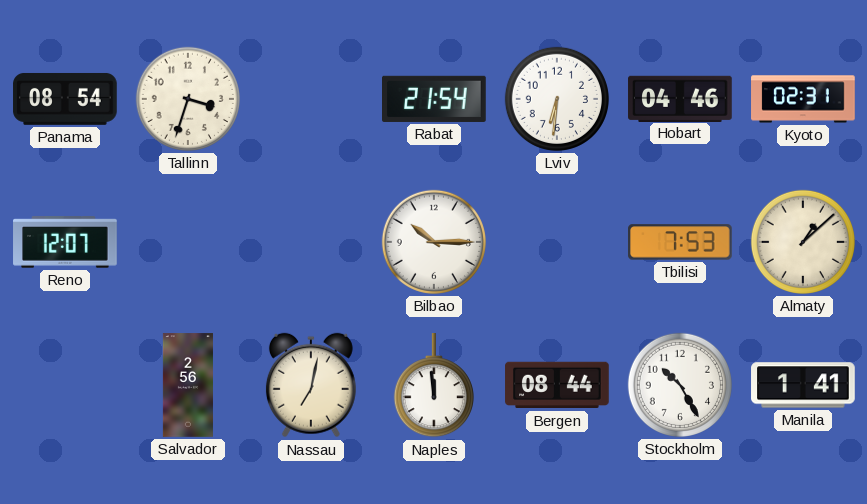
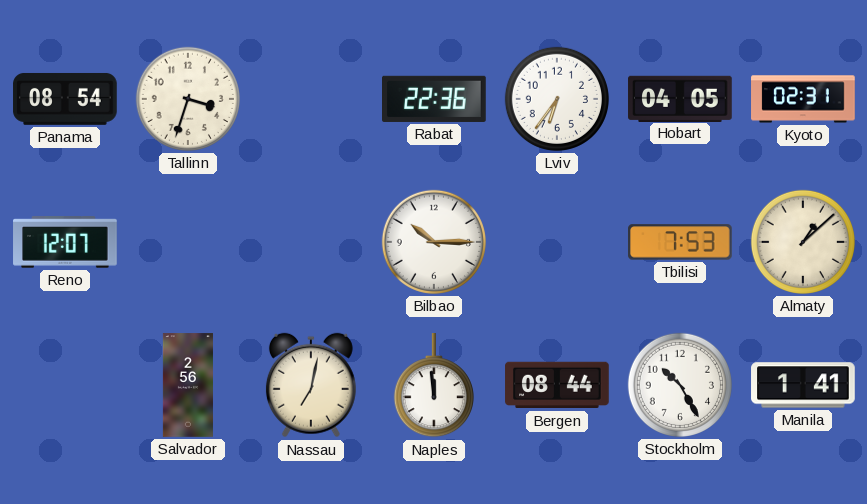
Rabat: 21:54 -> 22:36
Lviv: 6:31 -> 6:36
Hobart: 04:46 -> 04:05
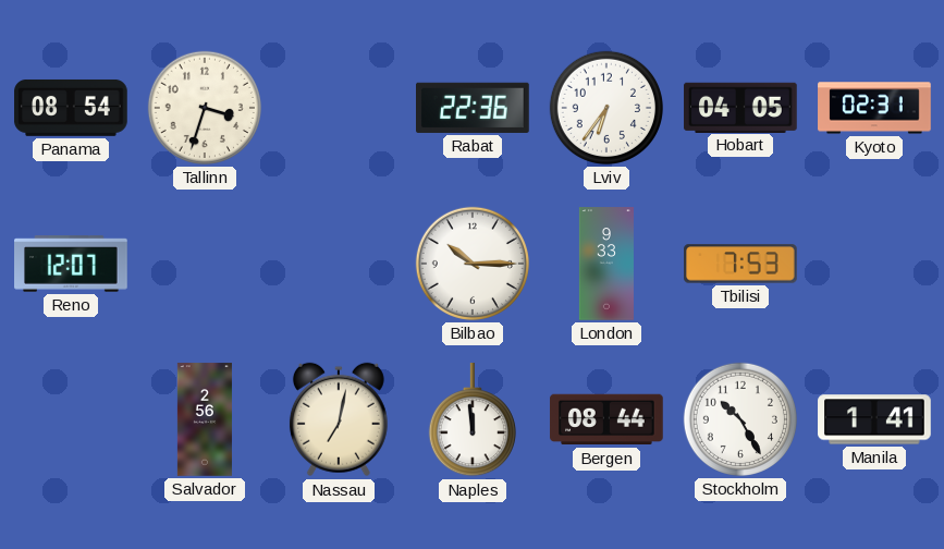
London: none -> 9:33
Almaty: 1:08 -> none
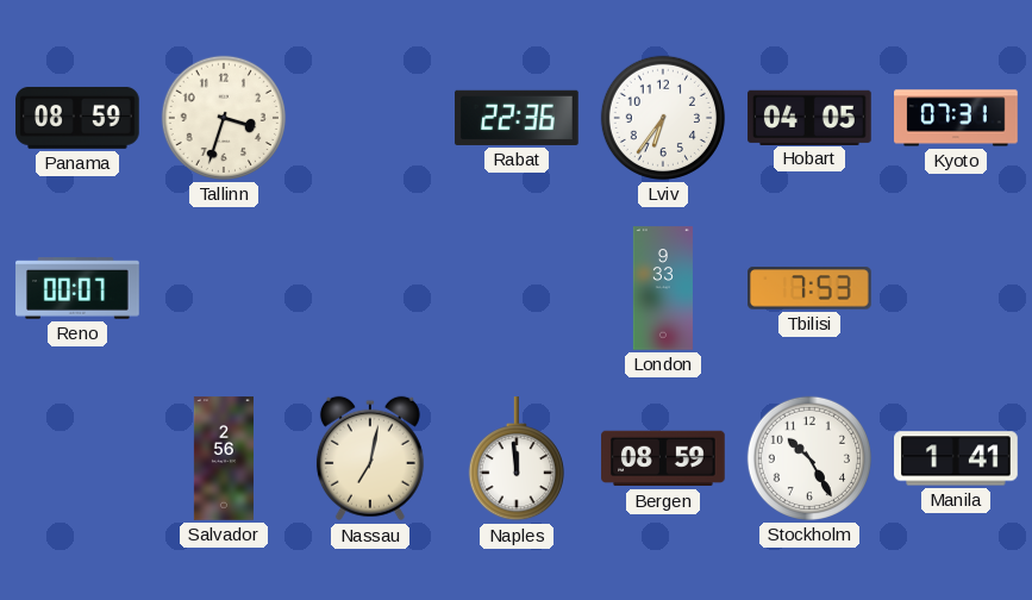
Panama: 08:54 -> 08:59
Kyoto: 02:31 -> 07:31
Reno: 12:07 -> 00:07
Bilbao: 10:15 -> none
Bergen: 08:44 -> 08:59
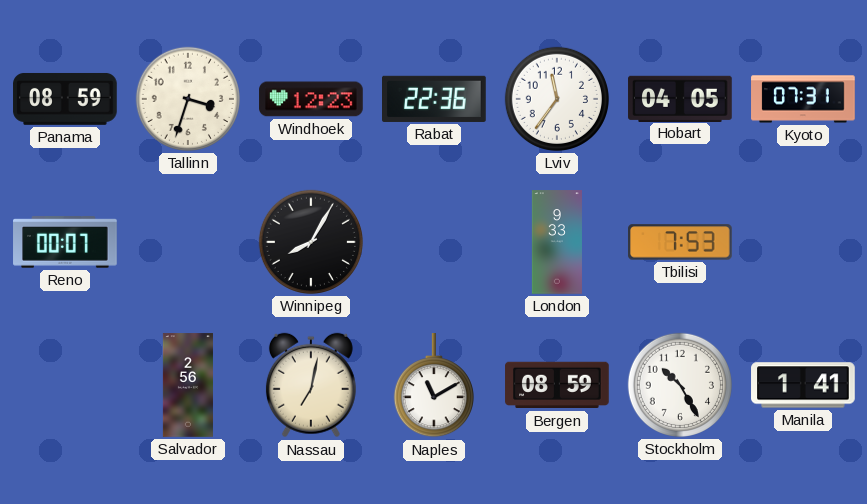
Windhoek: none -> 12:23
Lviv: 6:36 -> 11:36
Winnipeg: none -> 8:05
Naples: 11:59 -> 11:10
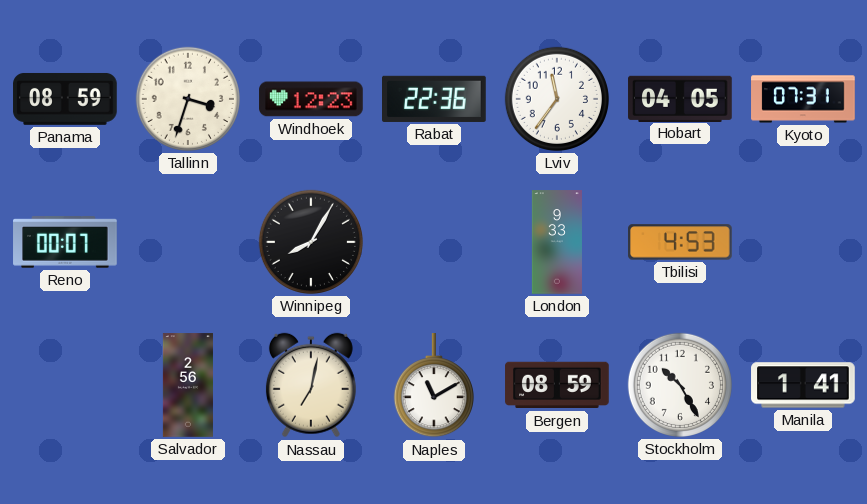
Tbilisi: 7:53 -> 4:53
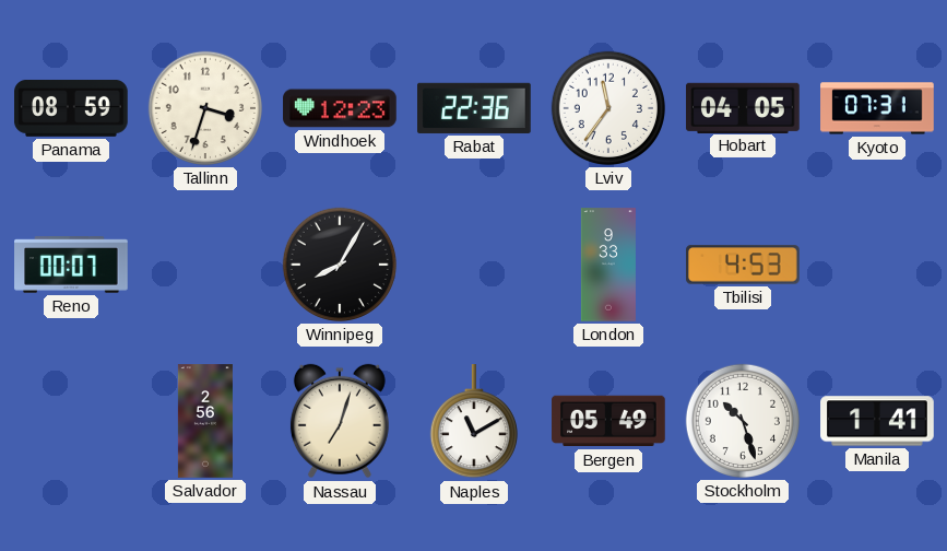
Nassau: 7:02 -> 7:03
Bergen: 08:59 -> 05:49
Stockholm: 10:25 -> 10:27
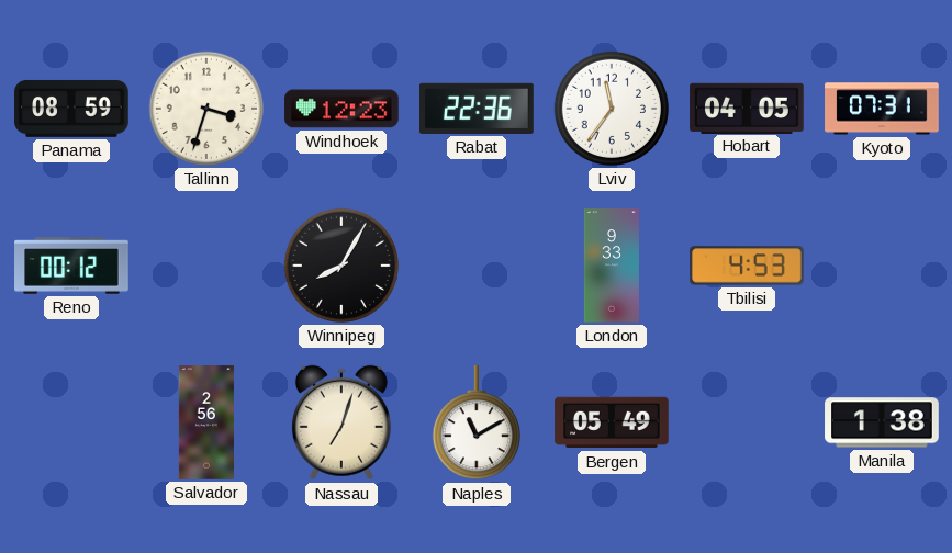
Reno: 00:07 -> 00:12
Stockholm: 10:27 -> none
Manila: 1:41 -> 1:38
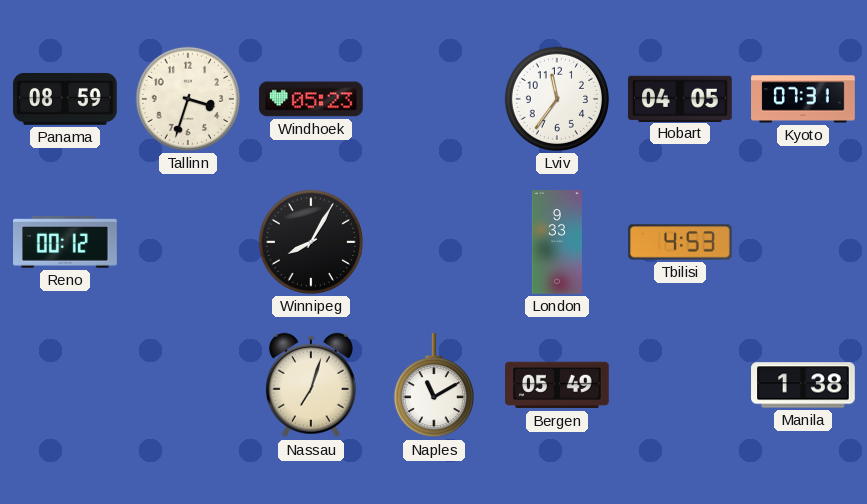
Windhoek: 12:23 -> 05:23
Rabat: 22:36 -> none
Salvador: 2:56 -> none
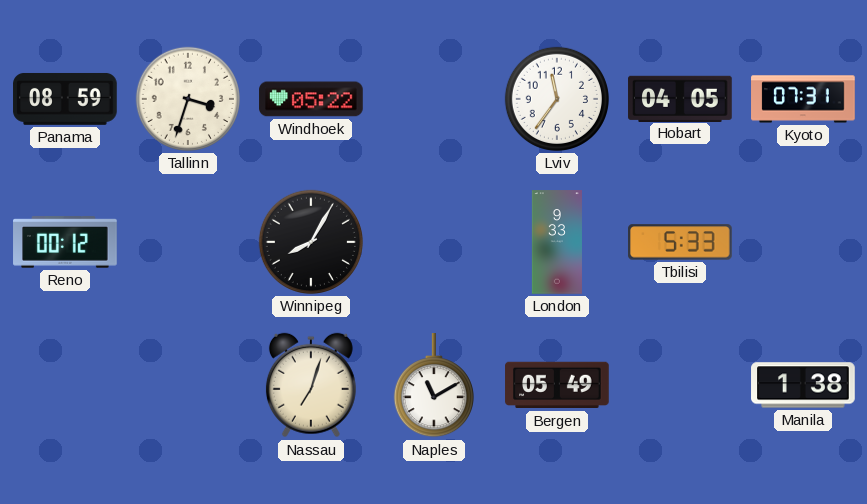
Windhoek: 05:23 -> 05:22
Tbilisi: 4:53 -> 5:33
